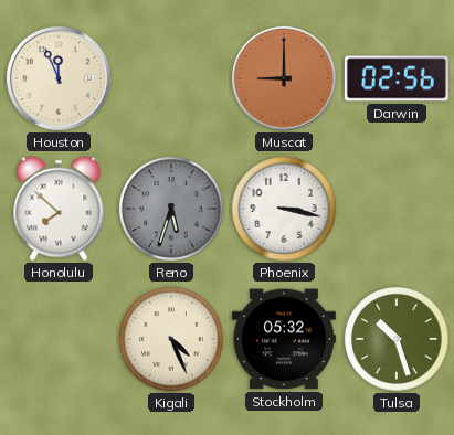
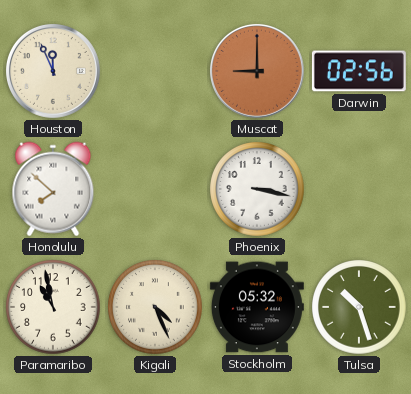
Reno: 5:33 -> none
Paramaribo: none -> 10:58
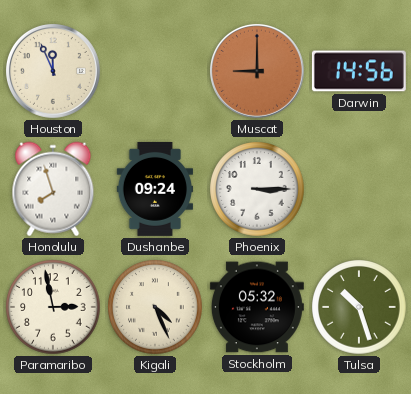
Darwin: 02:56 -> 14:56
Honolulu: 7:52 -> 7:57
Dushanbe: none -> 09:24
Phoenix: 3:17 -> 3:15
Paramaribo: 10:58 -> 2:58
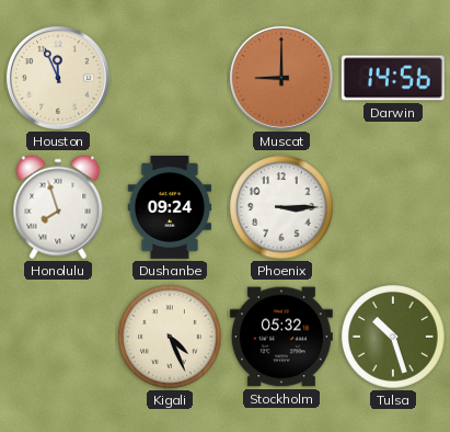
Paramaribo: 2:58 -> none
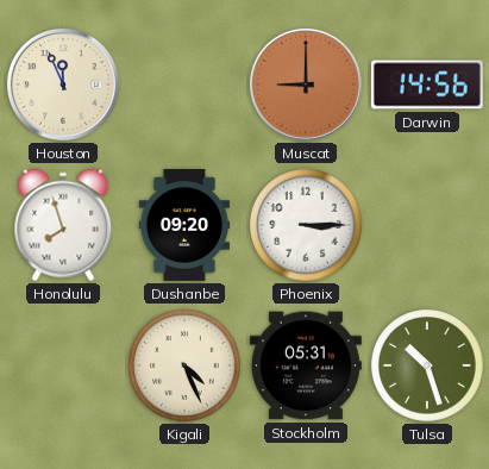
Dushanbe: 09:24 -> 09:20
Stockholm: 05:32 -> 05:31
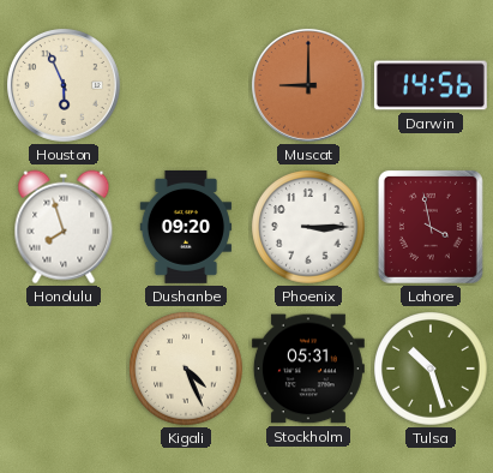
Houston: 11:56 -> 5:56
Lahore: none -> 3:58
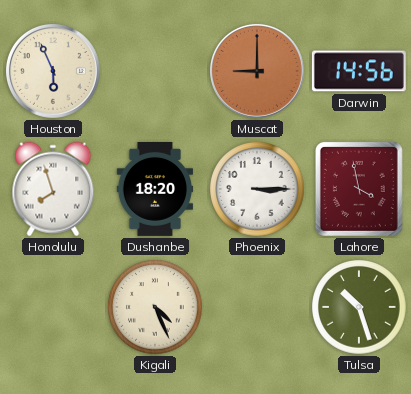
Dushanbe: 09:20 -> 18:20
Stockholm: 05:31 -> none
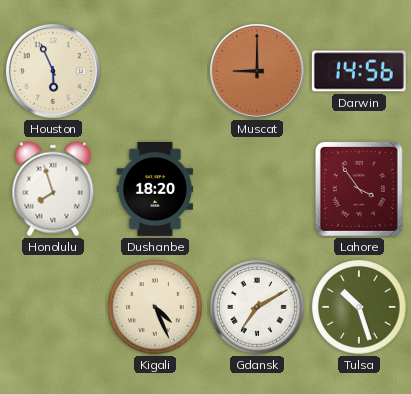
Phoenix: 3:15 -> none
Lahore: 3:58 -> 3:54
Gdansk: none -> 7:10
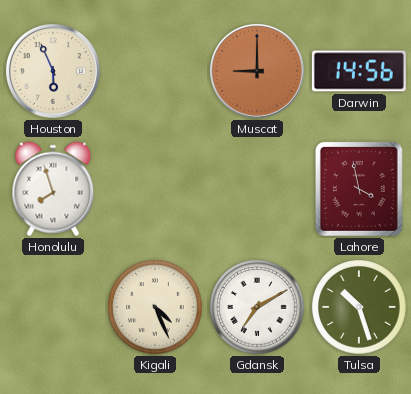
Dushanbe: 18:20 -> none
Lahore: 3:54 -> 3:58
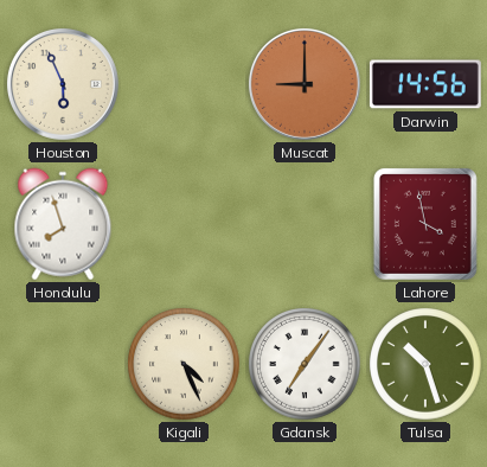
Gdansk: 7:10 -> 7:06
